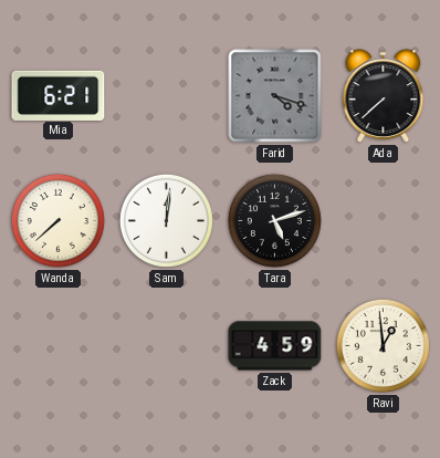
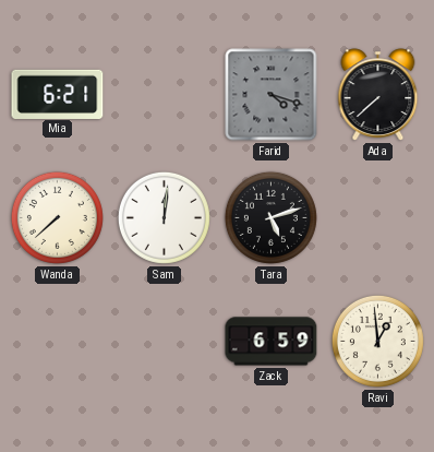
Zack: 4:59 -> 6:59
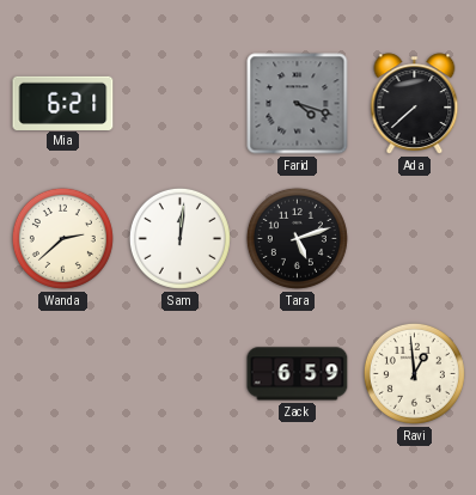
Wanda: 7:38 -> 2:38
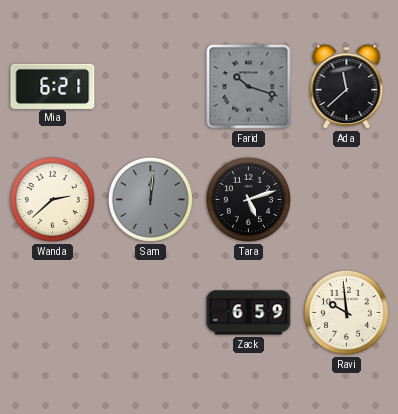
Farid: 4:18 -> 10:18
Ada: 7:38 -> 11:38
Sam dial: white -> grey
Ravi: 12:59 -> 9:59
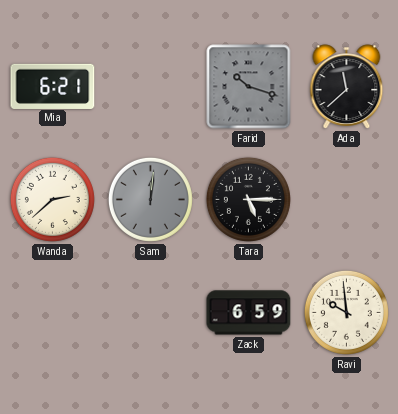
Tara: 5:12 -> 5:15
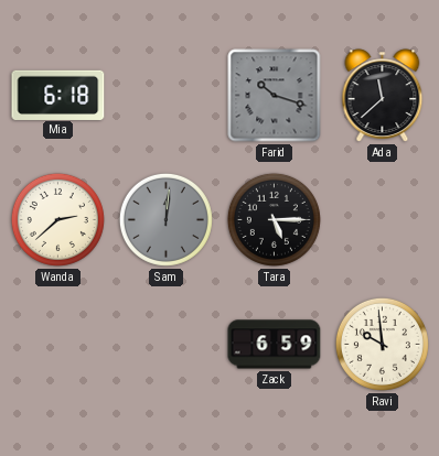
Mia: 6:21 -> 6:18
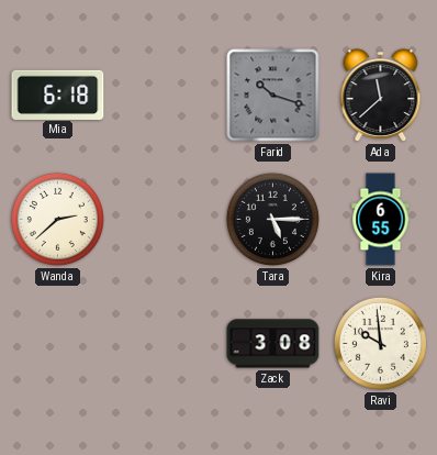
Sam: 12:01 -> none
Kira: none -> 6:55
Zack: 6:59 -> 3:08
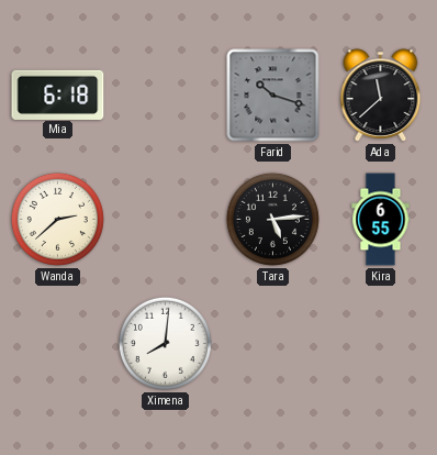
Tara: 5:15 -> 5:14
Ximena: none -> 8:01
Zack: 3:08 -> none
Ravi: 9:59 -> none
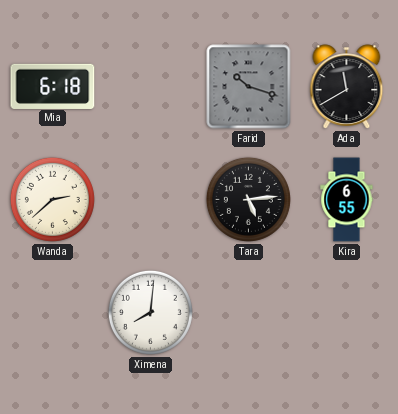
Ada: 11:38 -> 11:40
